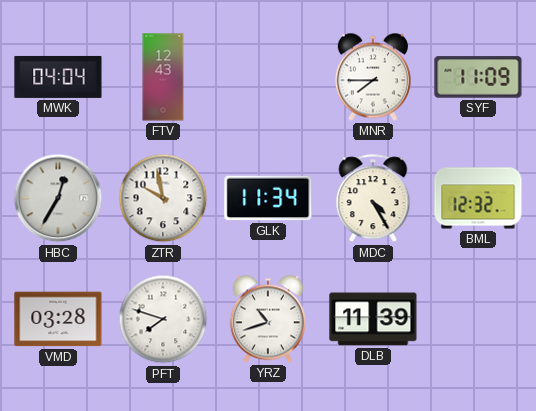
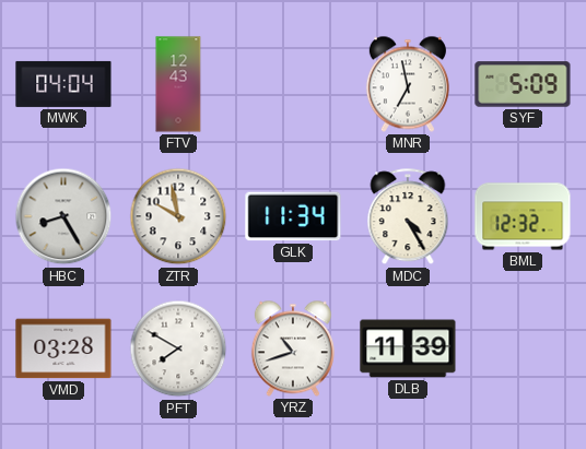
MNR: 7:45 -> 6:58
SYF: 11:09 -> 5:09
HBC: 12:35 -> 8:25
PFT: 7:48 -> 7:50
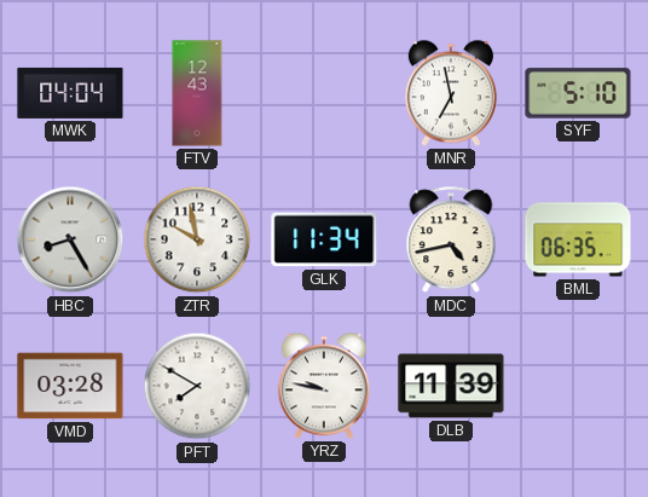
SYF: 5:09 -> 5:10
MDC: 4:25 -> 4:43
BML: 12:32 -> 06:35
YRZ: 10:42 -> 9:47
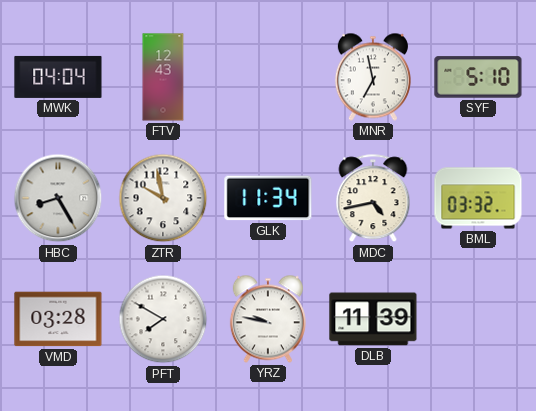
BML: 06:35 -> 03:32
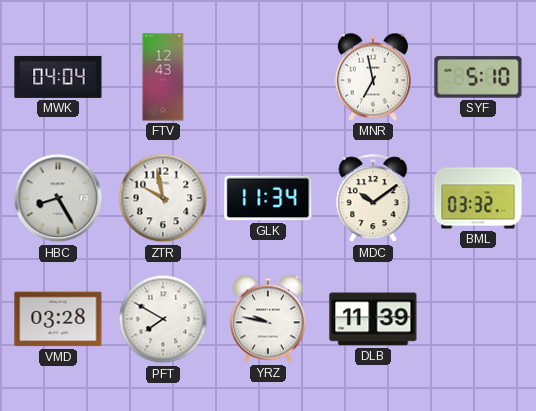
MDC: 4:43 -> 10:09
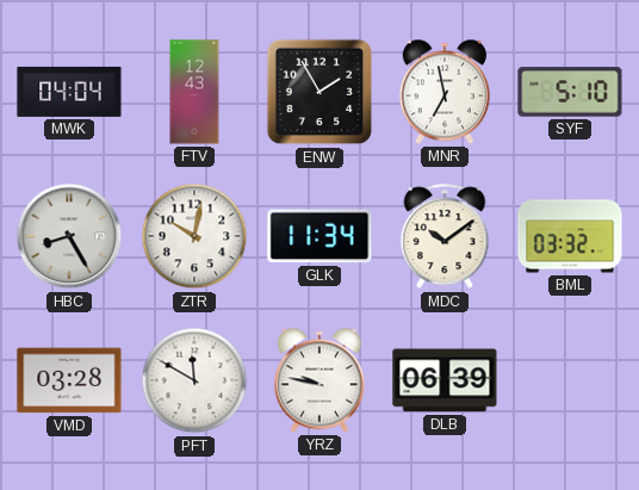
ENW: none -> 1:55
ZTR: 9:58 -> 10:02
PFT: 7:50 -> 11:50
DLB: 11:39 -> 06:39
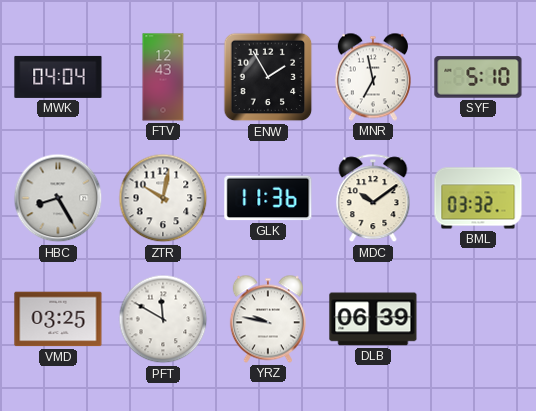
GLK: 11:34 -> 11:36
VMD: 03:28 -> 03:25
